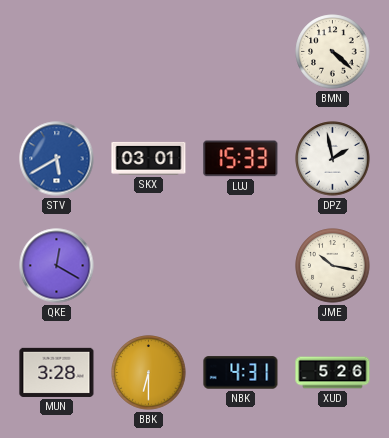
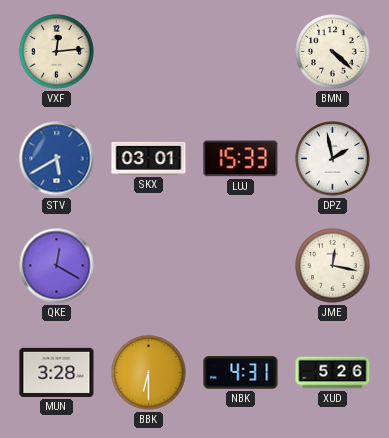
VXF: none -> 12:14
JME: 10:17 -> 12:17
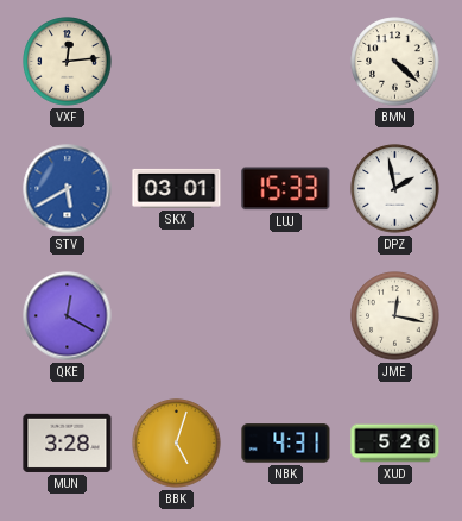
BBK: 6:30 -> 5:03
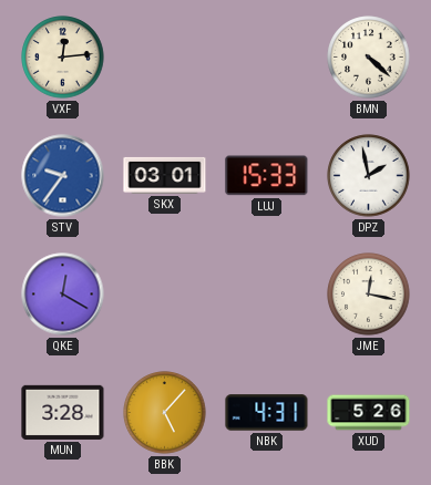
STV: 5:40 -> 9:36
BBK: 5:03 -> 5:07
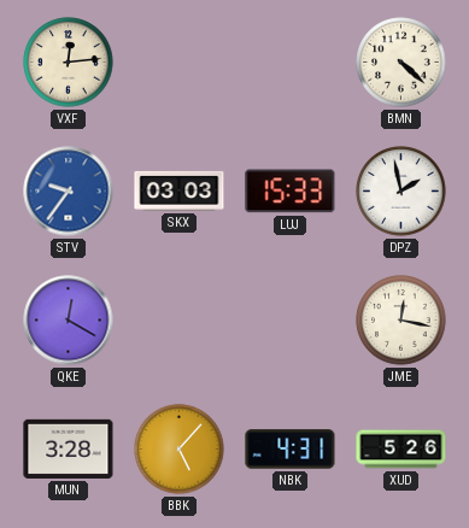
SKX: 03:01 -> 03:03
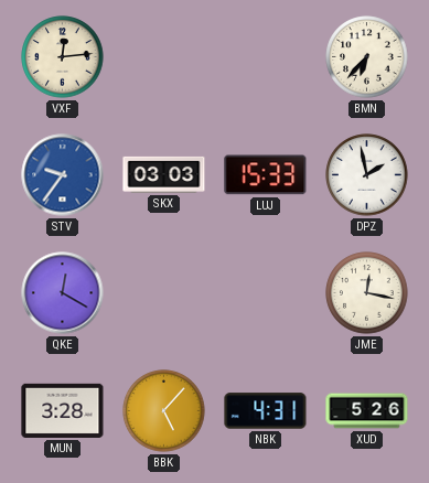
BMN: 4:22 -> 6:37
